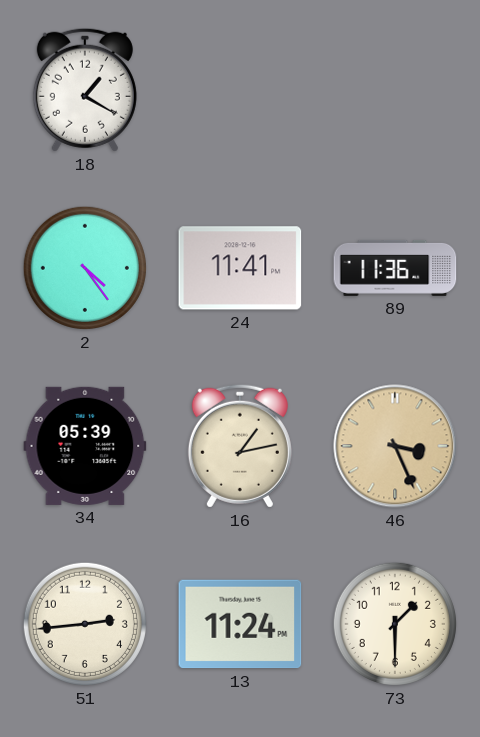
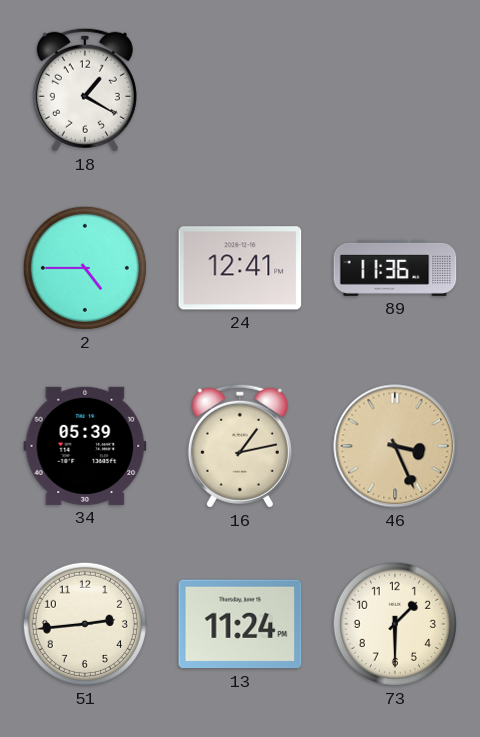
2: 4:24 -> 4:45
24: 11:41 -> 12:41
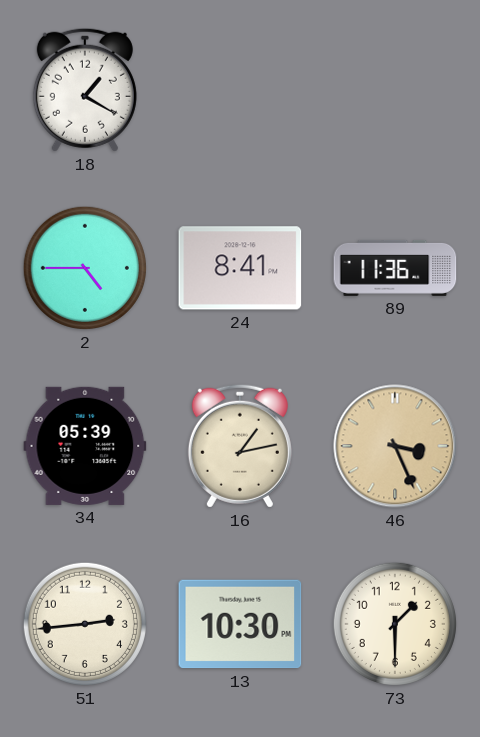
24: 12:41 -> 8:41
13: 11:24 -> 10:30
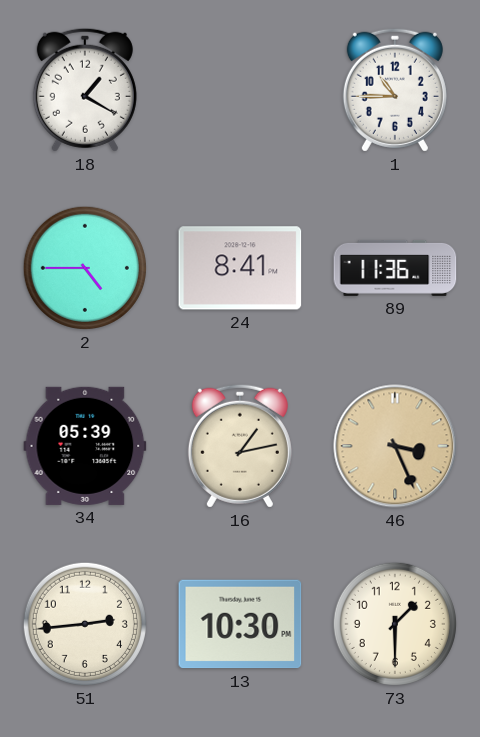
1: none -> 10:45
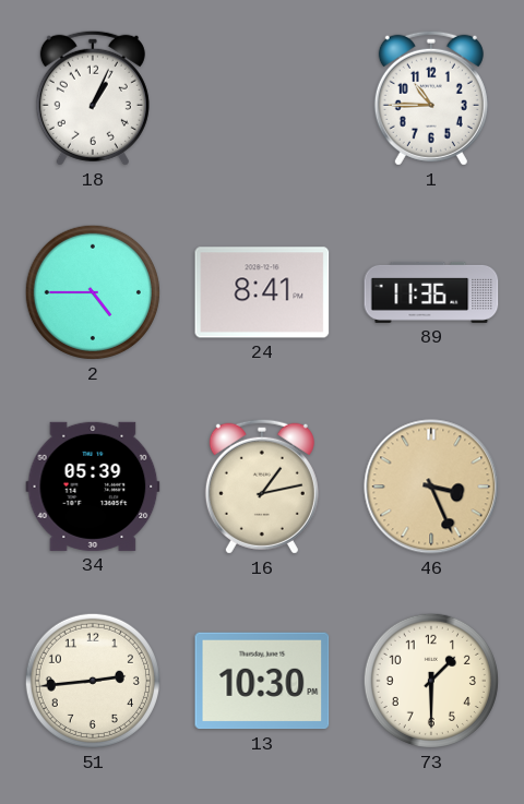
18: 1:20 -> 1:04
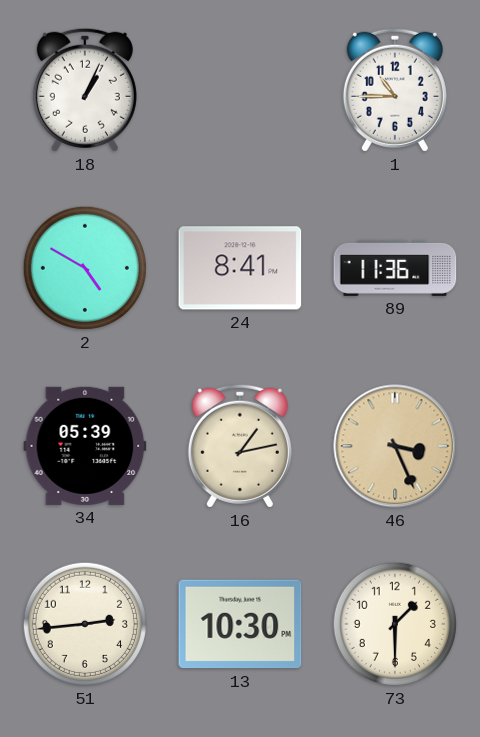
2: 4:45 -> 4:50
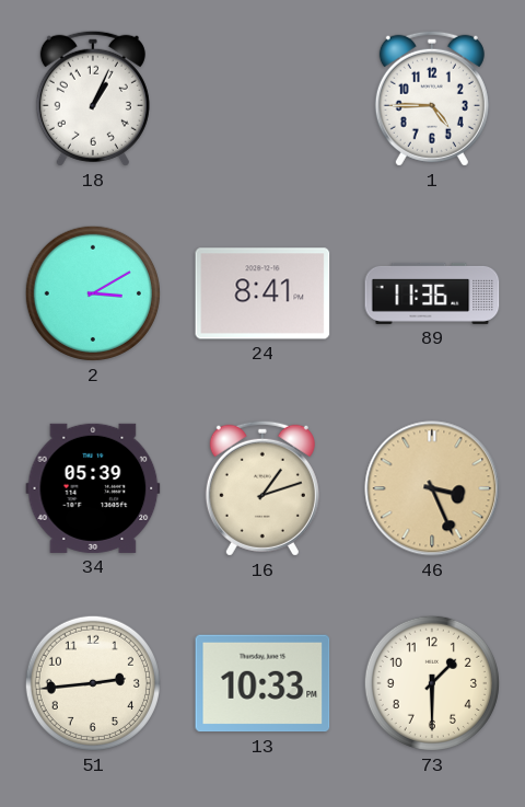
1: 10:45 -> 4:45
2: 4:50 -> 3:10
16: 1:13 -> 1:12
13: 10:30 -> 10:33
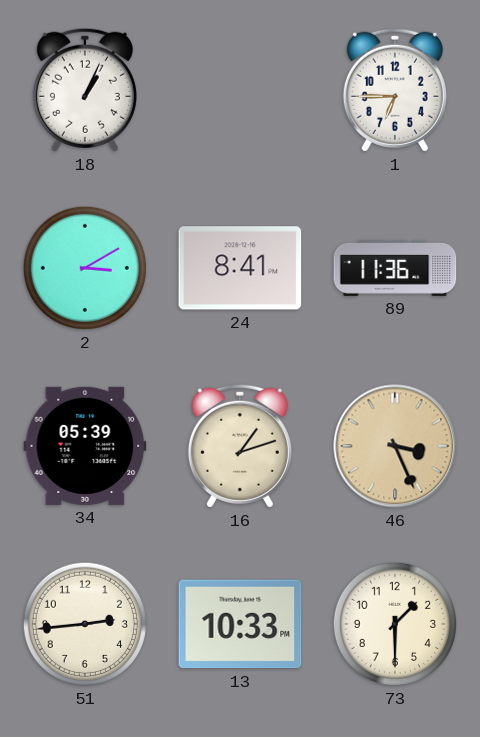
1: 4:45 -> 6:45
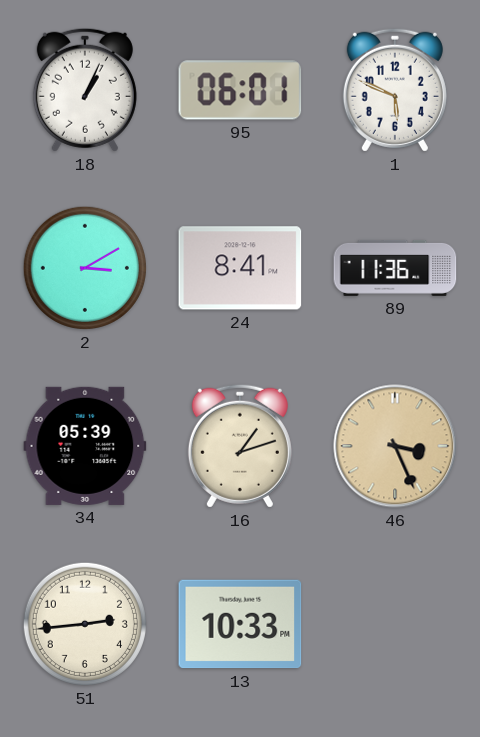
95: none -> 06:01
1: 6:45 -> 5:49
73: 1:30 -> none
